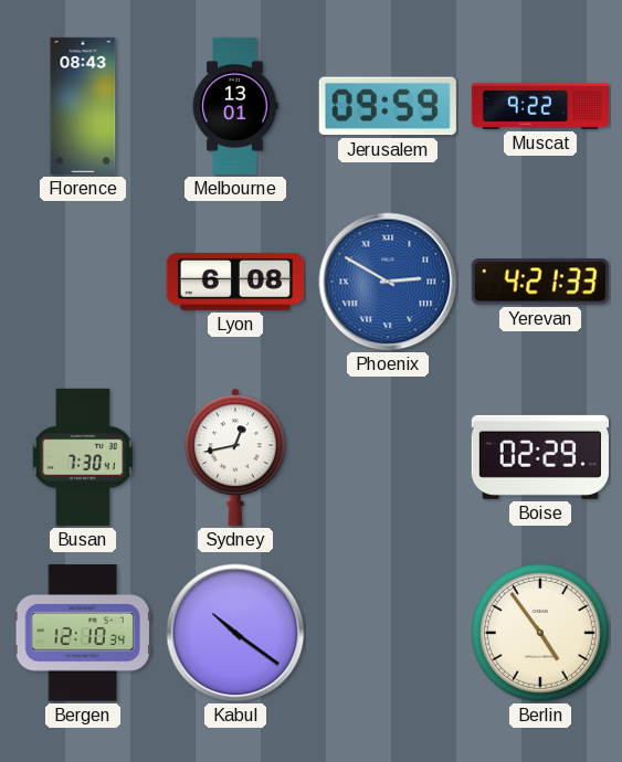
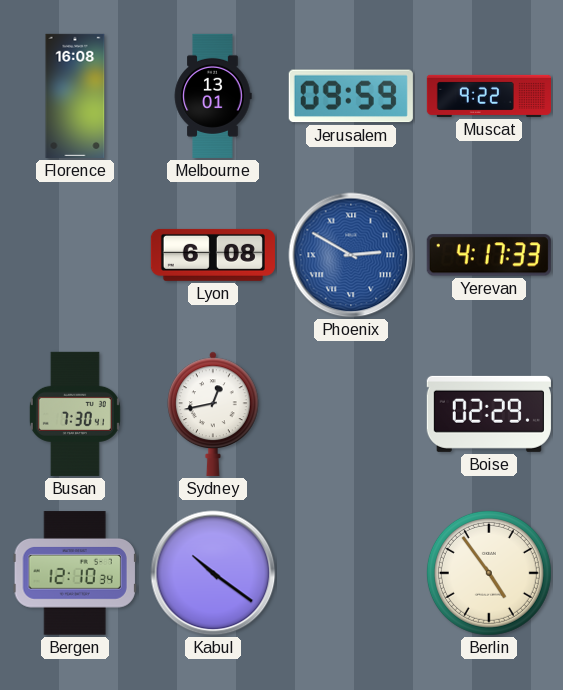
Florence: 08:43 -> 16:08
Yerevan: 4:21 -> 4:17
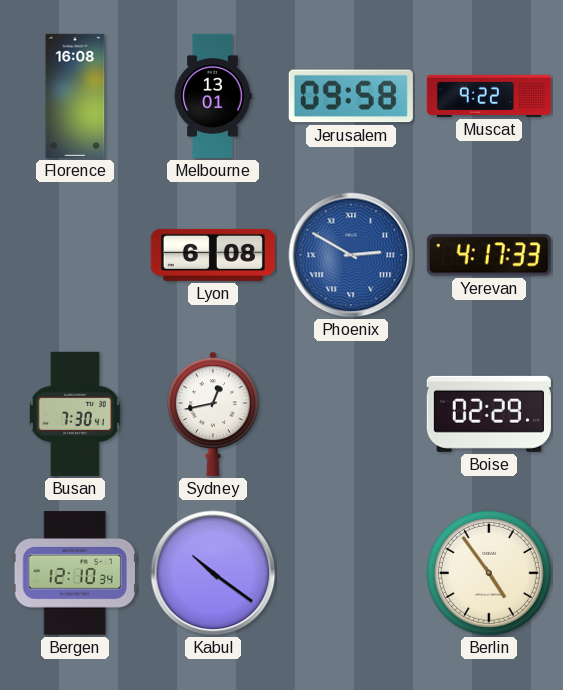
Jerusalem: 09:59 -> 09:58
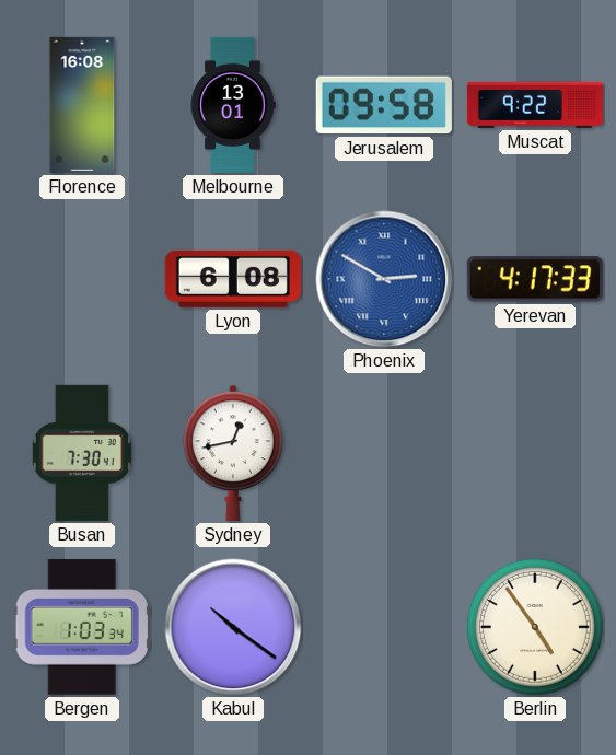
Boise: 02:29 -> none
Bergen: 12:10 -> 1:03
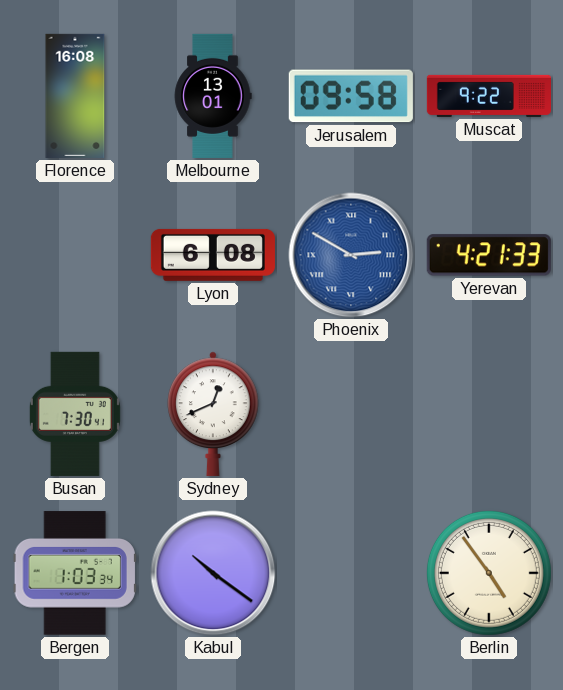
Yerevan: 4:17 -> 4:21
Sydney: 12:43 -> 12:41
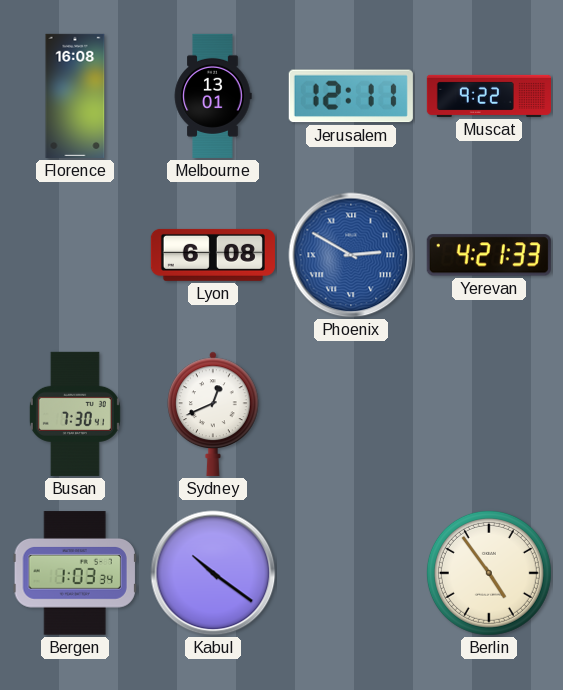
Jerusalem: 09:58 -> 12:11
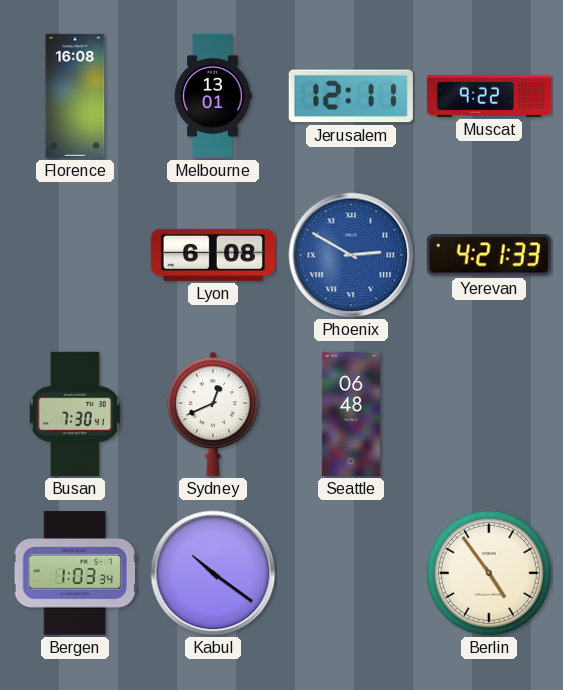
Seattle: none -> 06:48
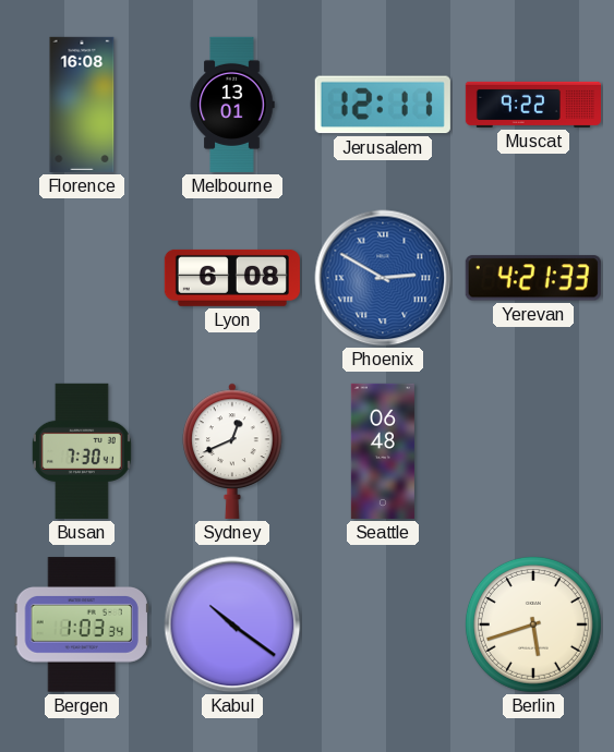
Berlin: 4:54 -> 5:42
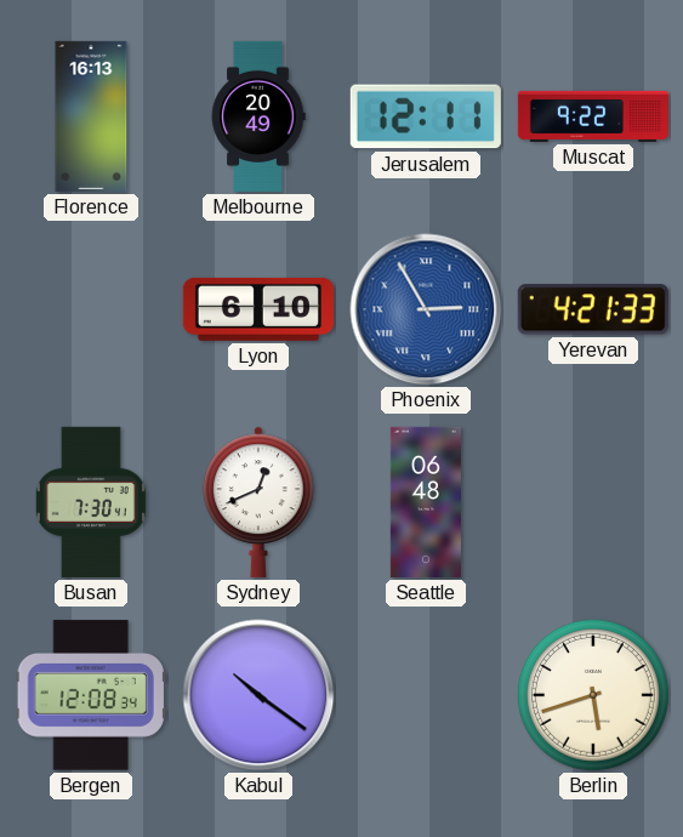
Florence: 16:08 -> 16:13
Melbourne: 13:01 -> 20:49
Lyon: 6:08 -> 6:10
Phoenix: 2:50 -> 2:55
Bergen: 1:03 -> 12:08
